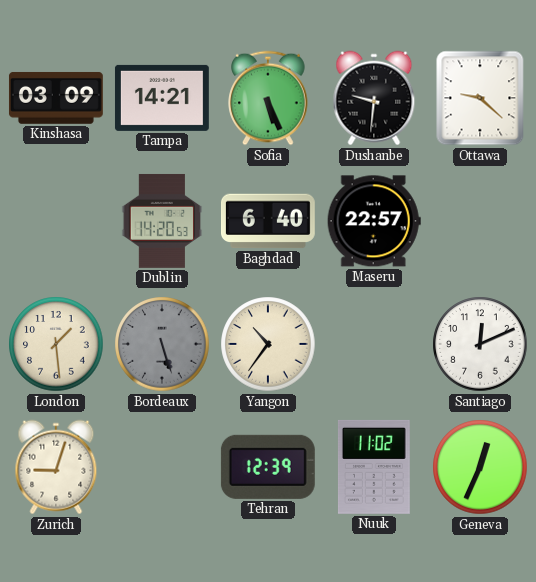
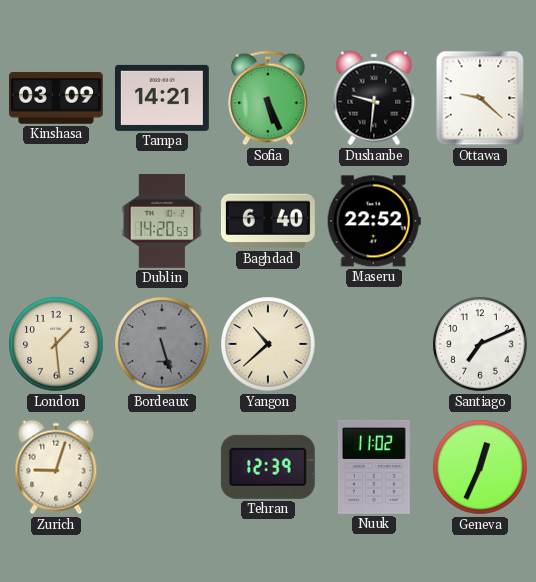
Maseru: 22:57 -> 22:52
Yangon: 10:36 -> 10:38
Santiago: 12:11 -> 7:11
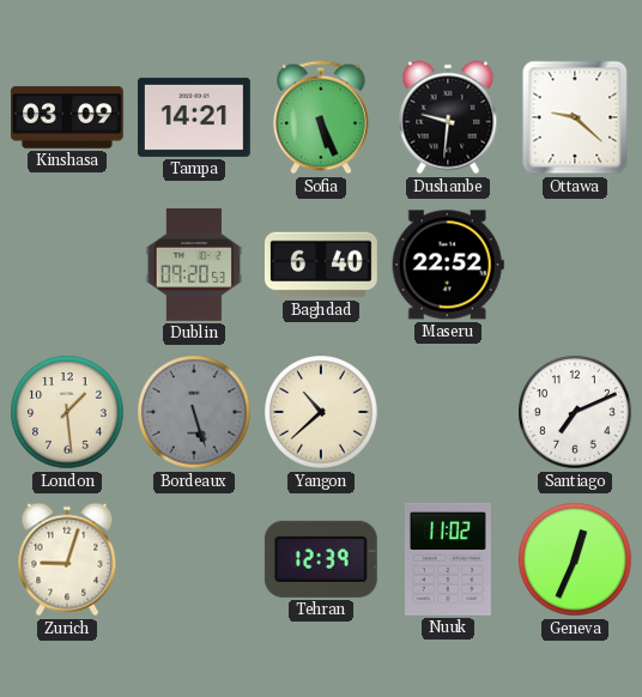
Dublin: 14:20 -> 09:20
